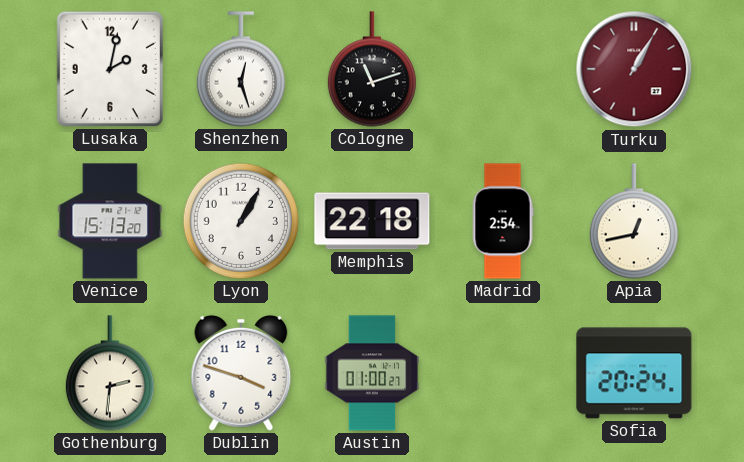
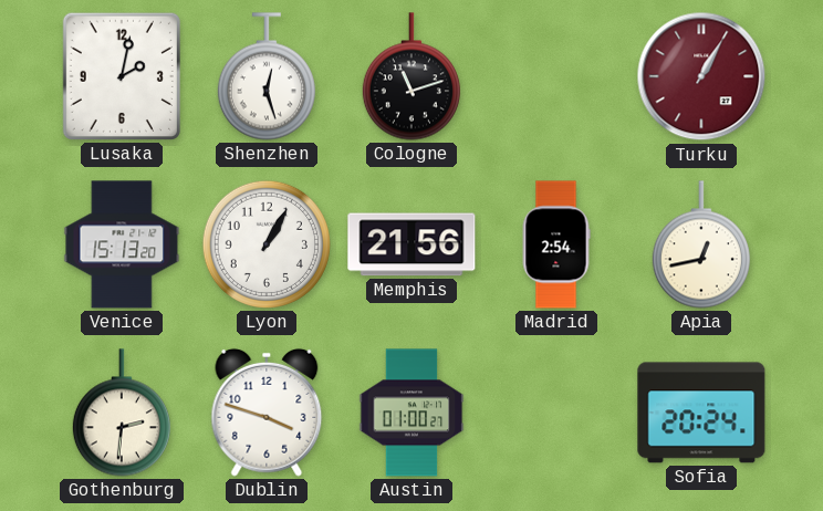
Memphis: 22:18 -> 21:56
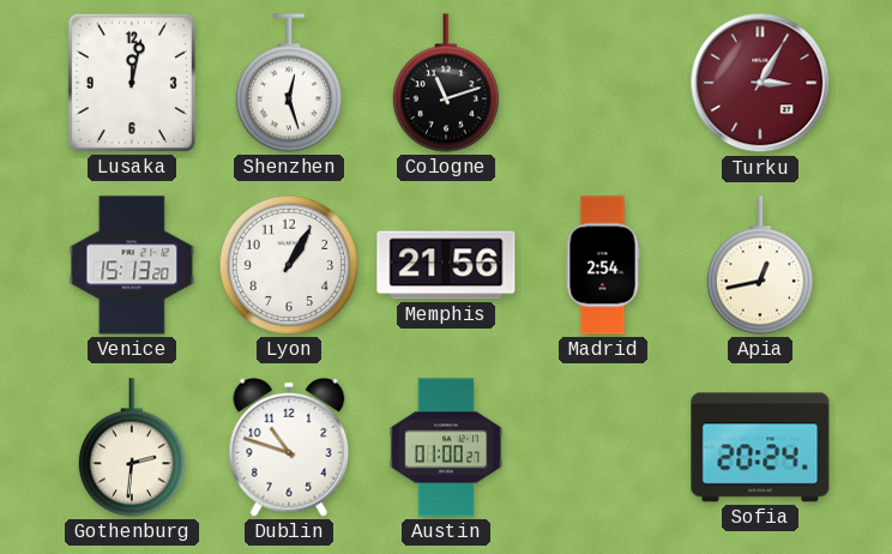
Lusaka: 2:02 -> 12:02
Turku: 1:05 -> 3:05
Dublin: 3:48 -> 10:48
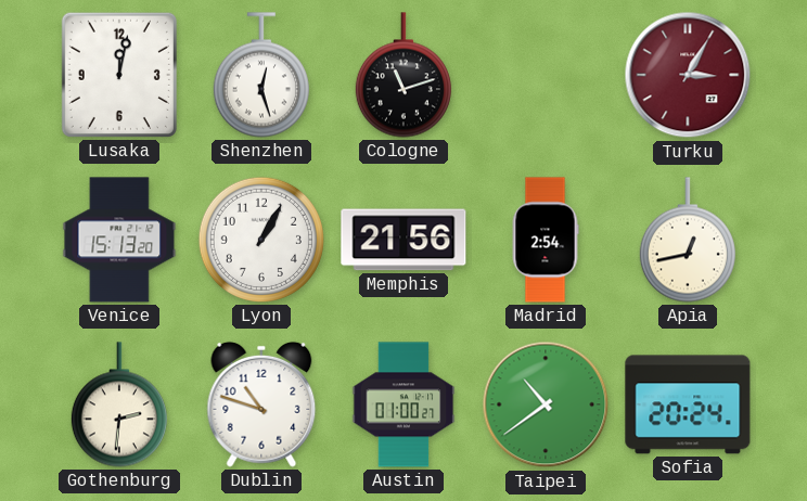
Taipei: none -> 10:39
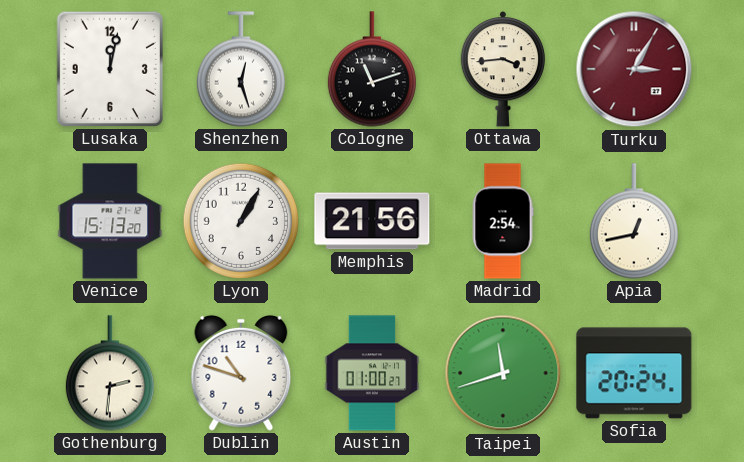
Ottawa: none -> 3:44
Taipei: 10:39 -> 11:42
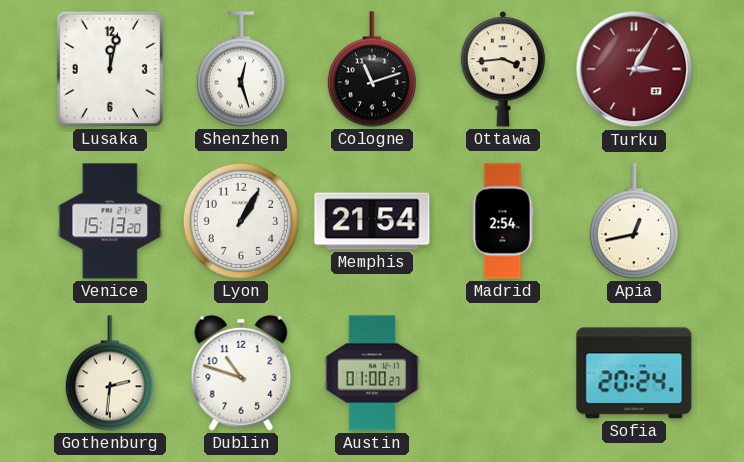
Memphis: 21:56 -> 21:54
Taipei: 11:42 -> none
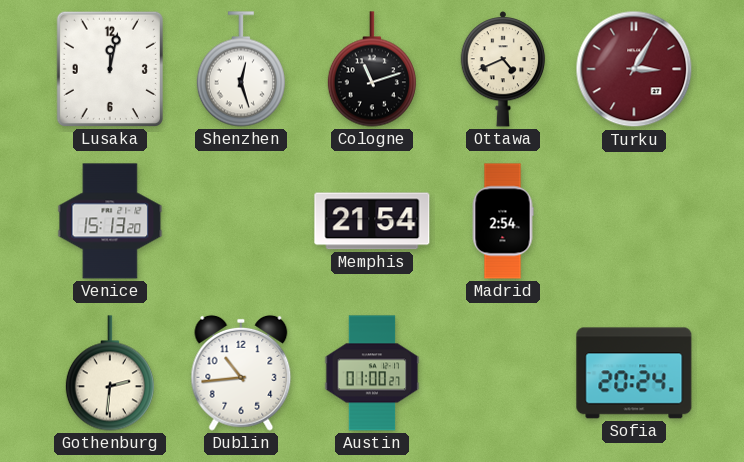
Ottawa: 3:44 -> 4:41
Lyon: 1:05 -> none
Apia: 12:43 -> none
Dublin: 10:48 -> 10:44
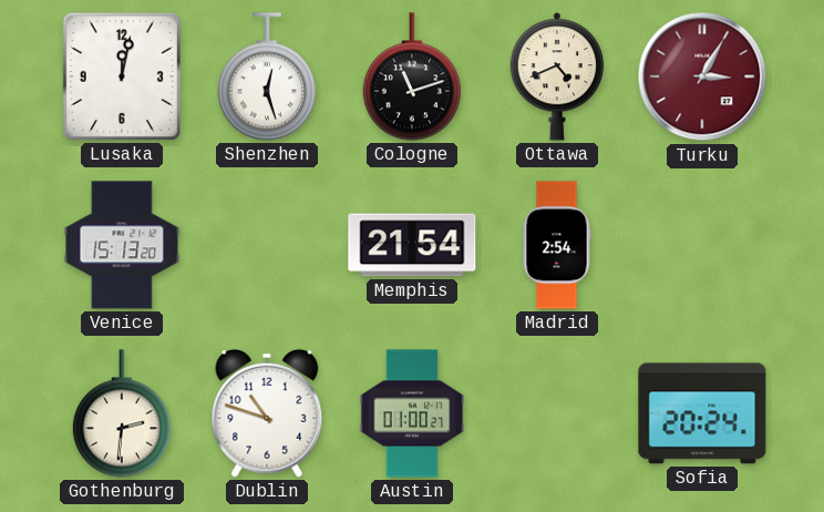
Dublin: 10:44 -> 10:48
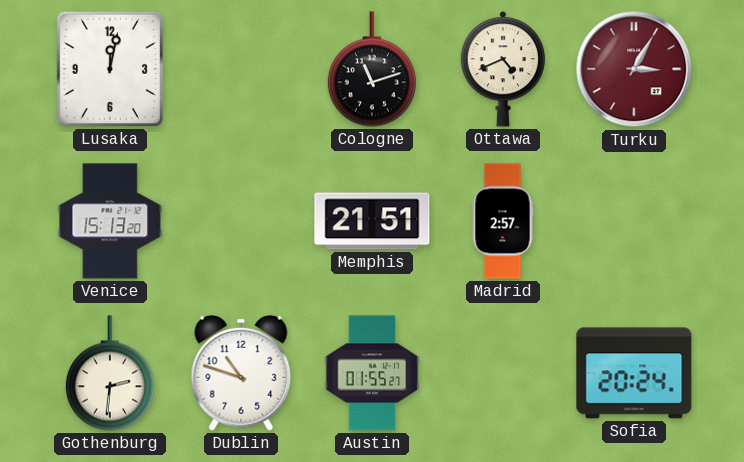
Shenzhen: 12:27 -> none
Memphis: 21:54 -> 21:51
Madrid: 2:54 -> 2:57
Austin: 01:00 -> 01:55
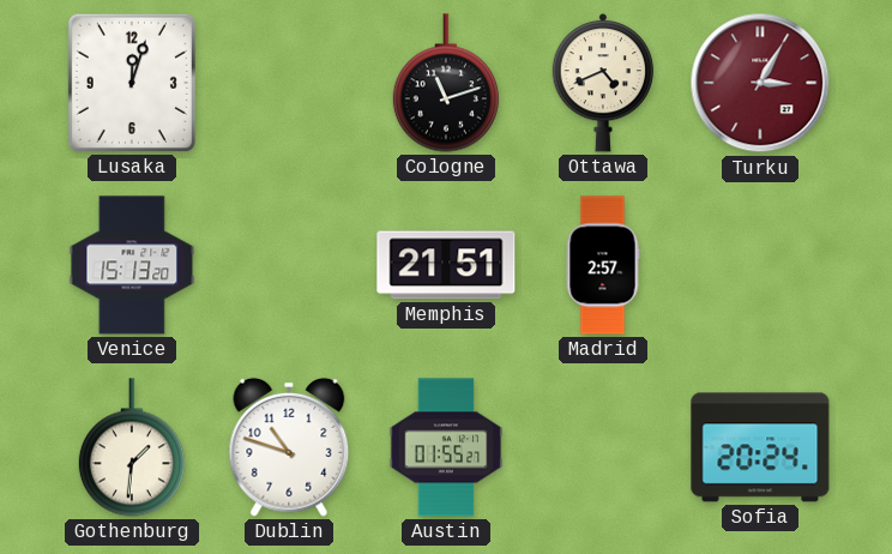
Lusaka: 12:02 -> 12:03
Gothenburg: 2:31 -> 1:31
